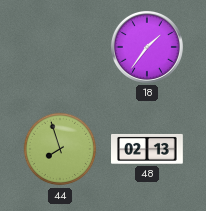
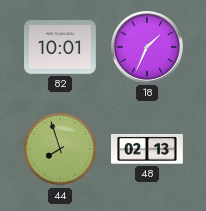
82: none -> 10:01
18: 1:36 -> 1:34
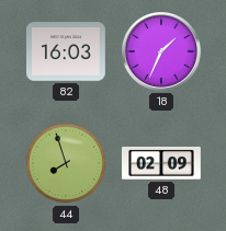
82: 10:01 -> 16:03
48: 02:13 -> 02:09
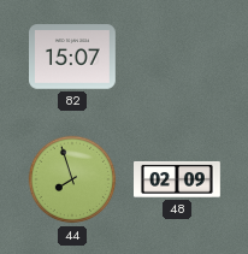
82: 16:03 -> 15:07
18: 1:34 -> none
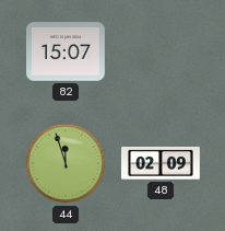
44: 7:57 -> 11:57
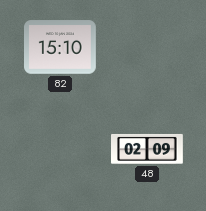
82: 15:07 -> 15:10
44: 11:57 -> none
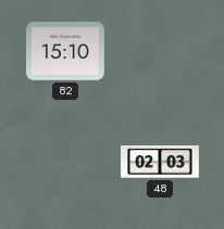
48: 02:09 -> 02:03
